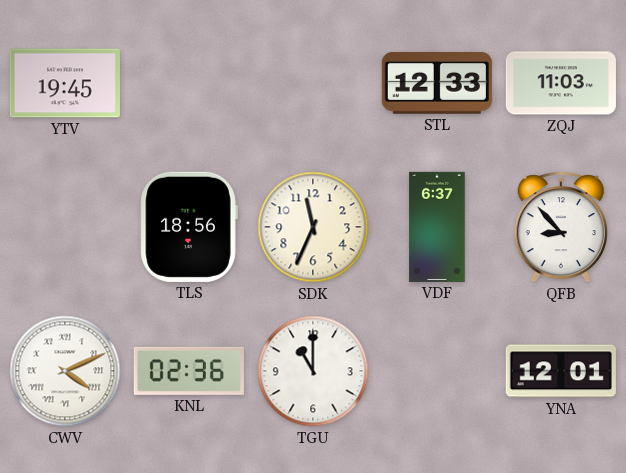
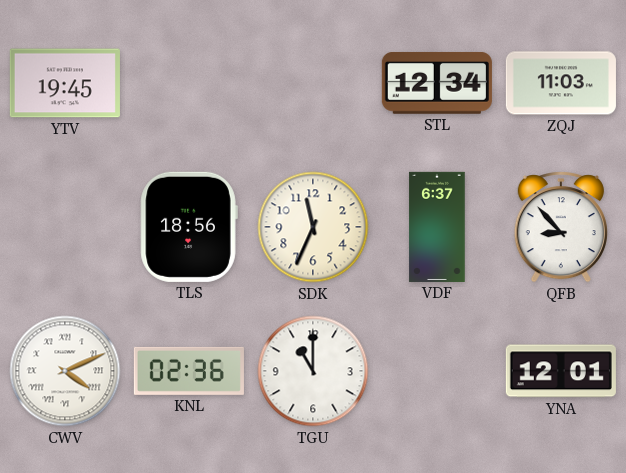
STL: 12:33 -> 12:34
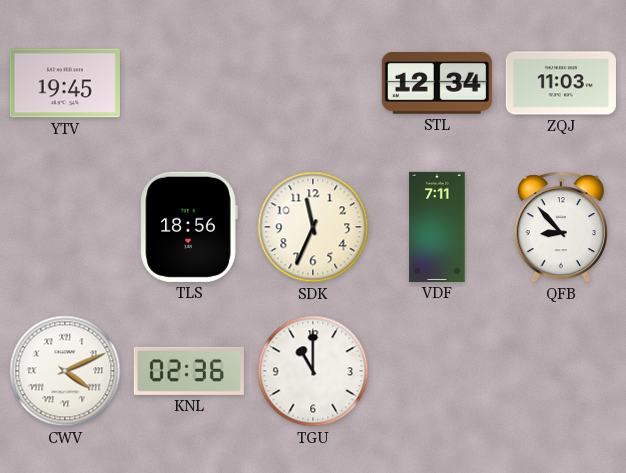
VDF: 6:37 -> 7:11
YNA: 12:01 -> none
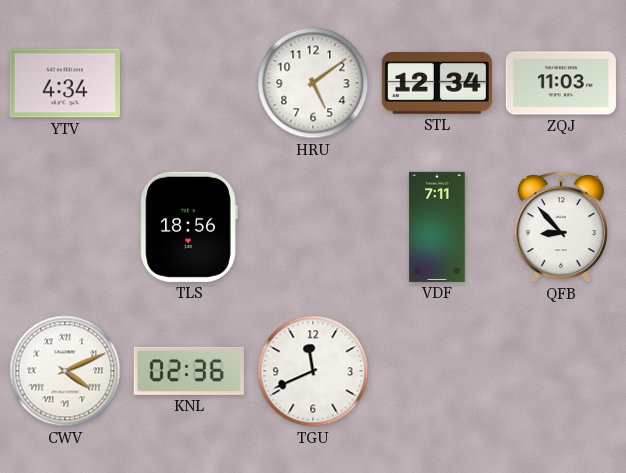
YTV: 19:45 -> 4:34
HRU: none -> 5:09
SDK: 11:34 -> none
TGU: 11:00 -> 11:41
